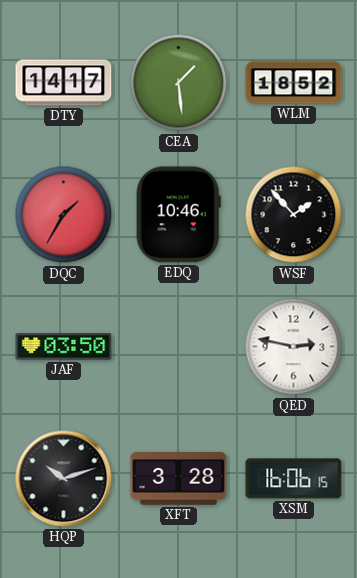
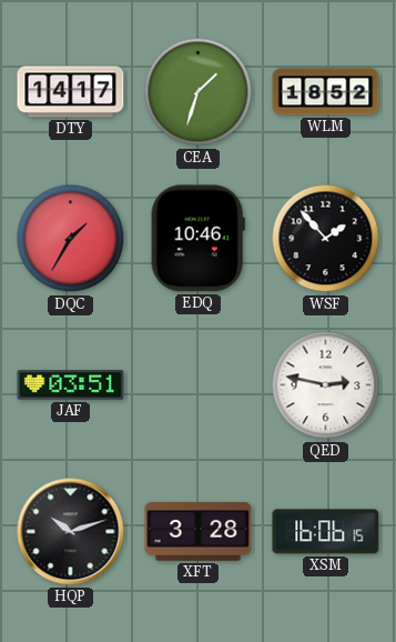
CEA: 1:29 -> 1:33
JAF: 03:50 -> 03:51
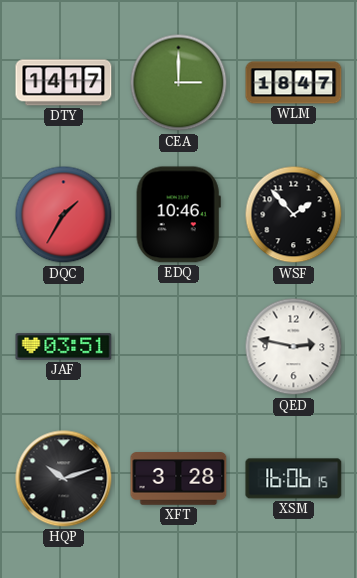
CEA: 1:33 -> 3:00
WLM: 18:52 -> 18:47
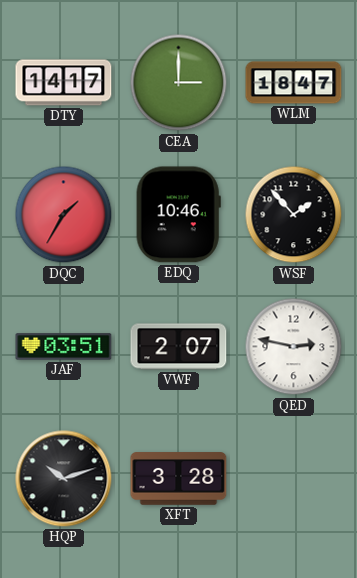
VWF: none -> 2:07
XSM: 16:06 -> none
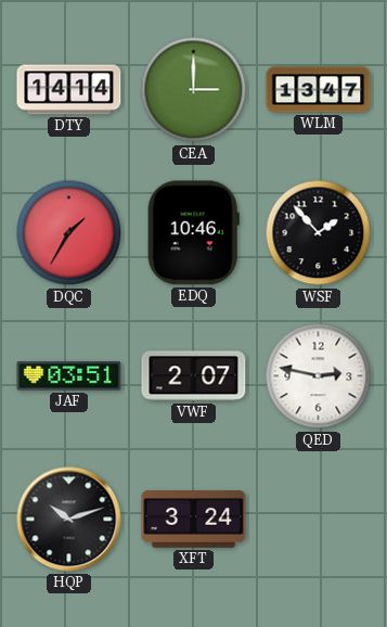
DTY: 14:17 -> 14:14
WLM: 18:47 -> 13:47
XFT: 3:28 -> 3:24
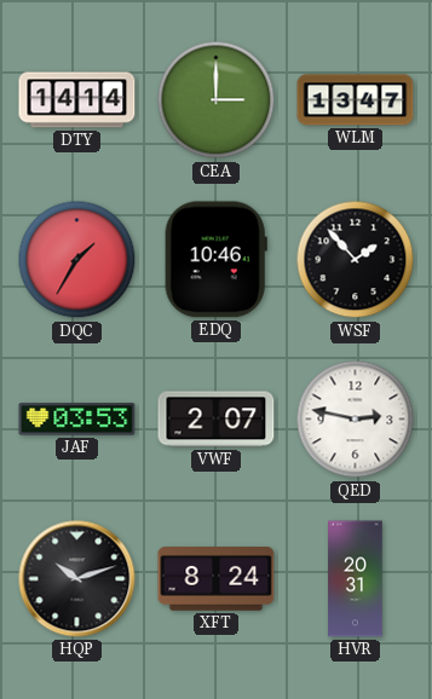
JAF: 03:51 -> 03:53
XFT: 3:24 -> 8:24
HVR: none -> 20:31
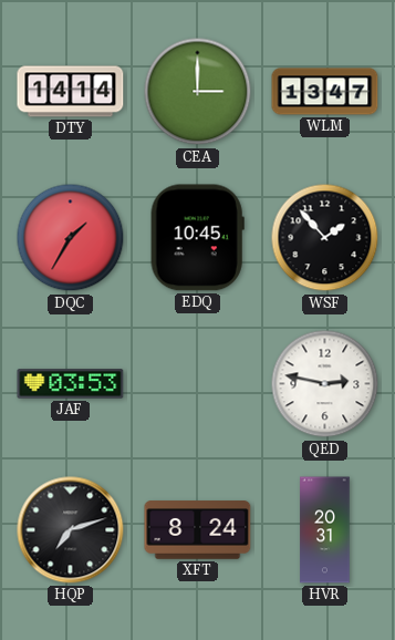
EDQ: 10:46 -> 10:45
VWF: 2:07 -> none
HQP: 10:12 -> 7:12
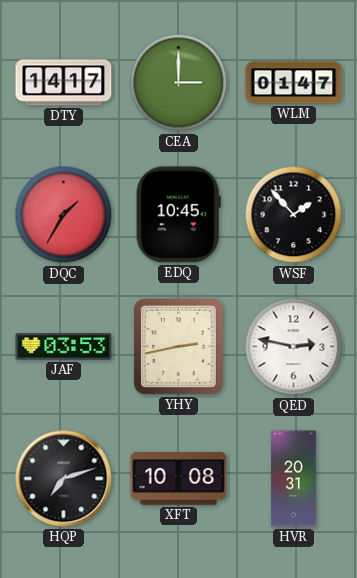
DTY: 14:14 -> 14:17
WLM: 13:47 -> 01:47
YHY: none -> 2:43
XFT: 8:24 -> 10:08
